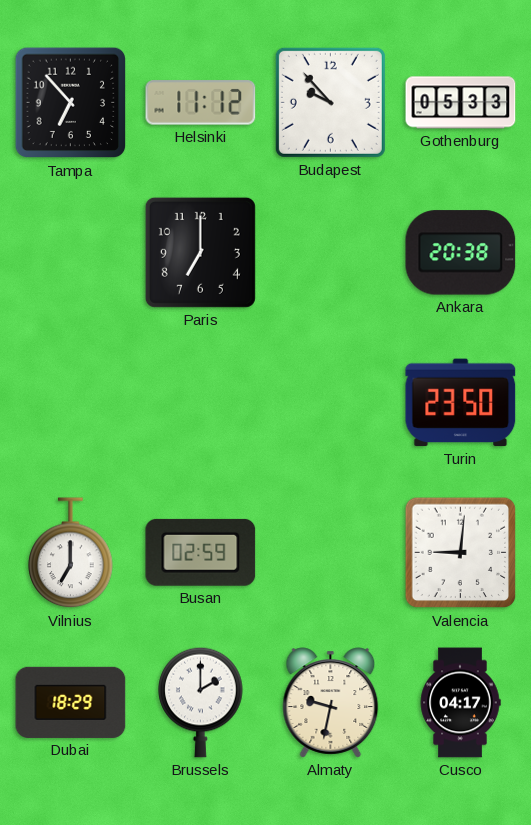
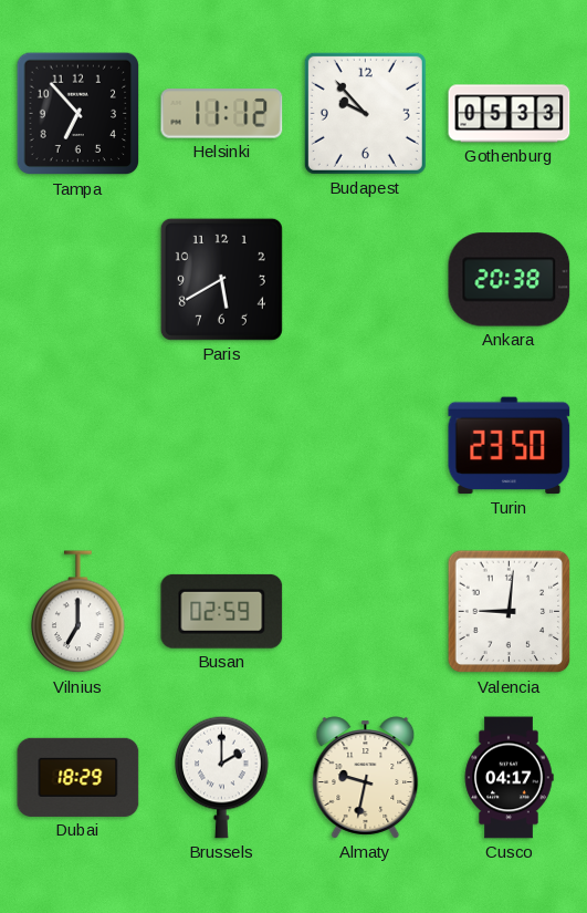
Paris: 7:00 -> 5:40
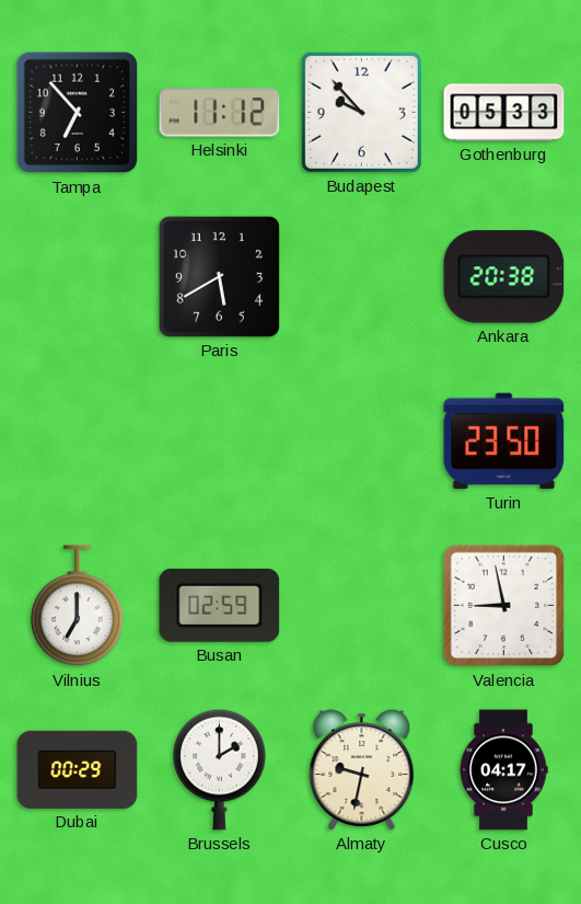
Valencia: 9:01 -> 8:58
Dubai: 18:29 -> 00:29
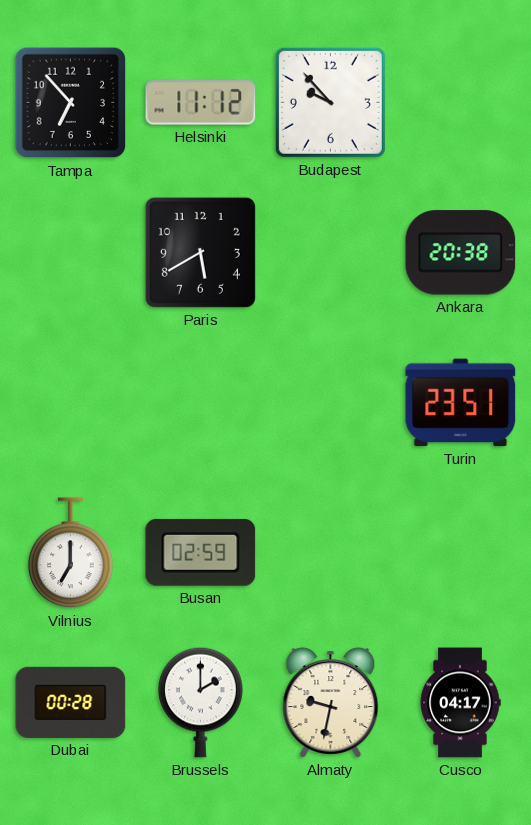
Gothenburg: 05:33 -> none
Turin: 23:50 -> 23:51
Valencia: 8:58 -> none
Dubai: 00:29 -> 00:28
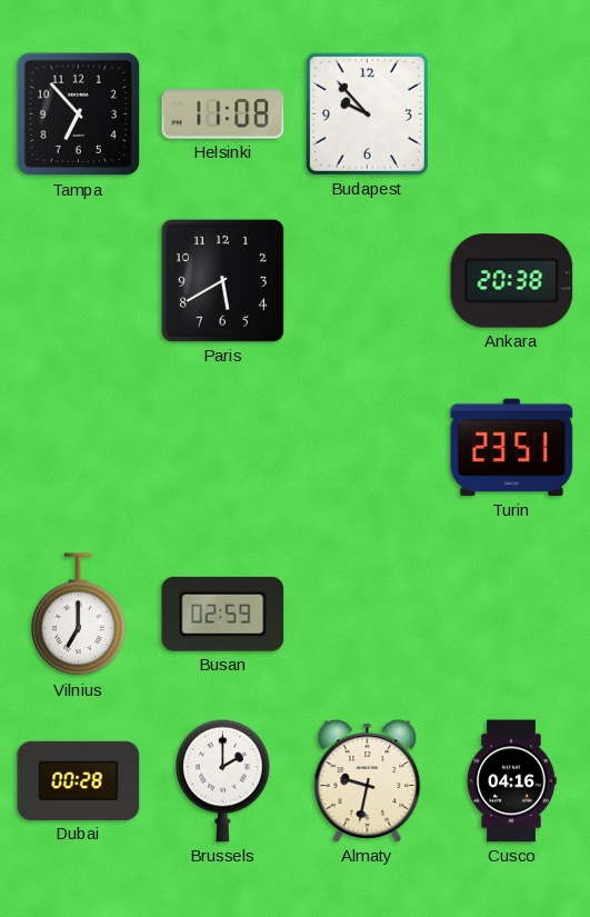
Helsinki: 11:12 -> 11:08
Cusco: 04:17 -> 04:16
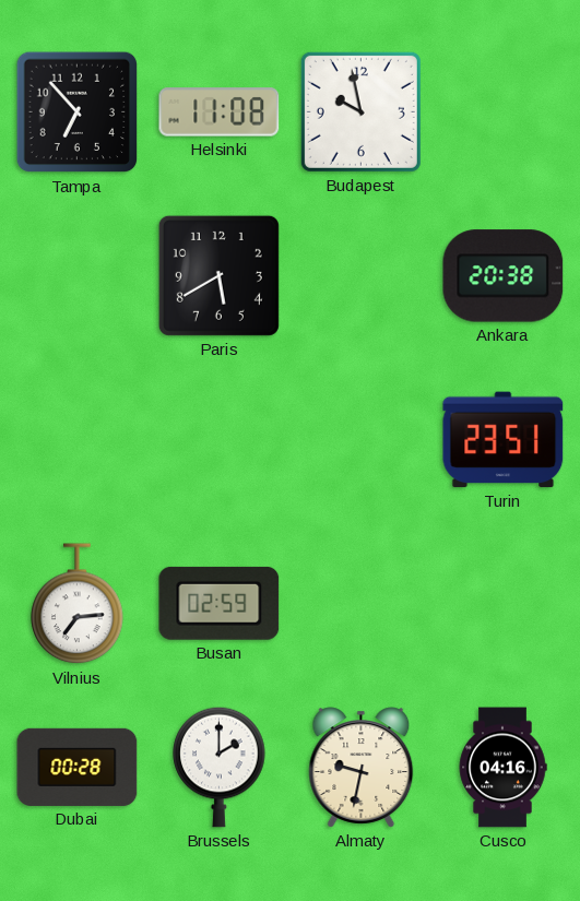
Budapest: 9:53 -> 9:58
Vilnius: 7:00 -> 7:14
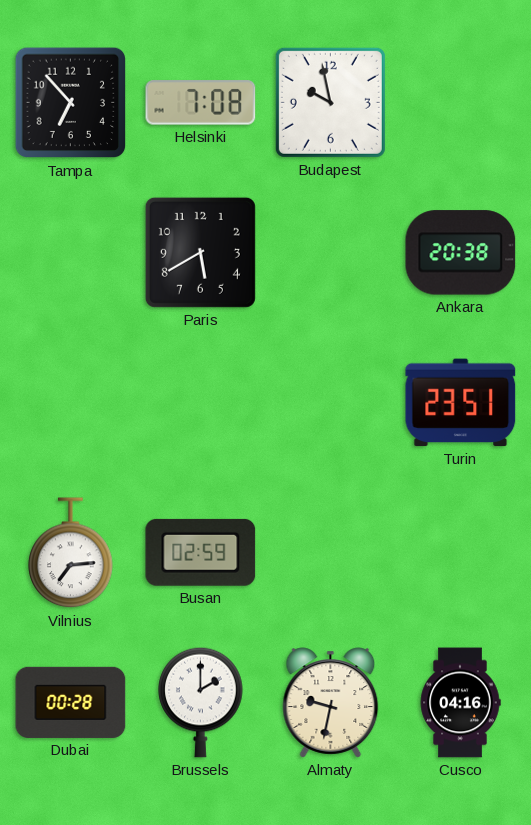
Helsinki: 11:08 -> 7:08
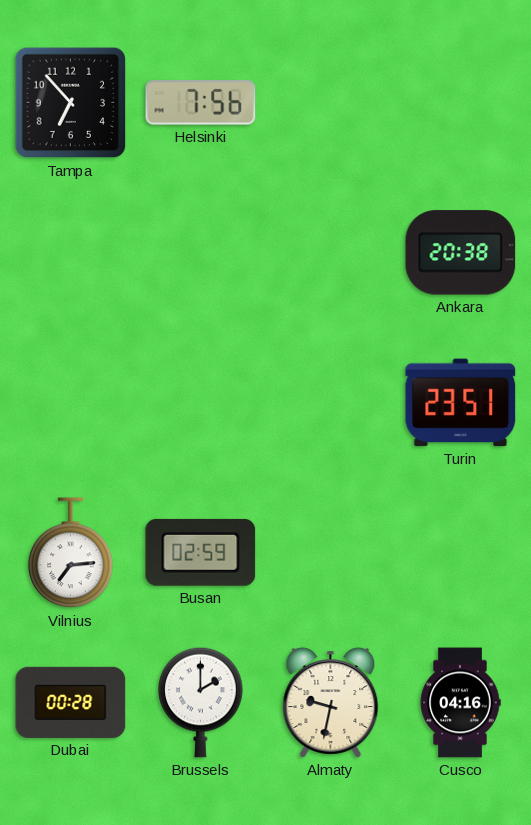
Helsinki: 7:08 -> 7:56
Budapest: 9:58 -> none
Paris: 5:40 -> none
